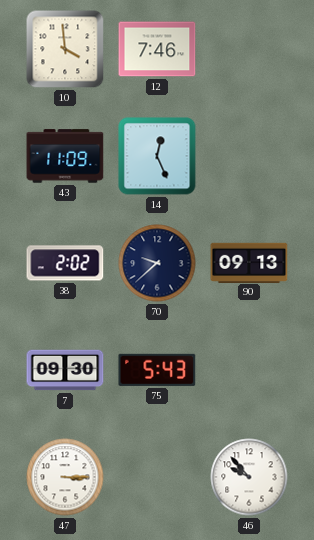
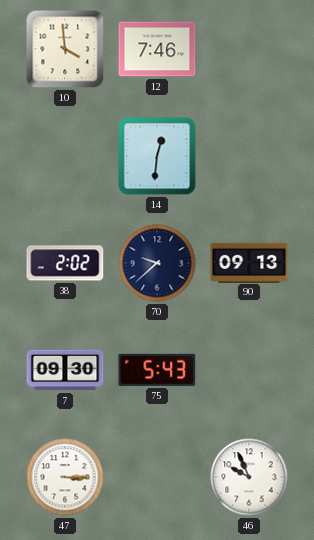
43: 11:09 -> none
14: 12:26 -> 12:31
46: 9:53 -> 9:56
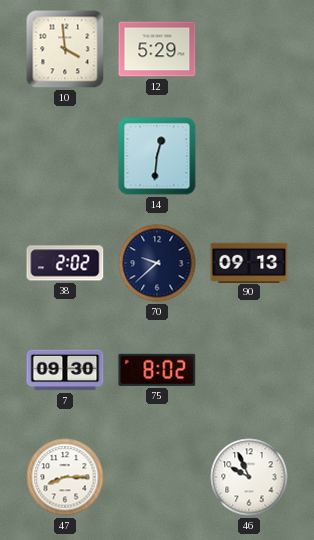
12: 7:46 -> 5:29
75: 5:43 -> 8:02
47: 3:15 -> 8:15
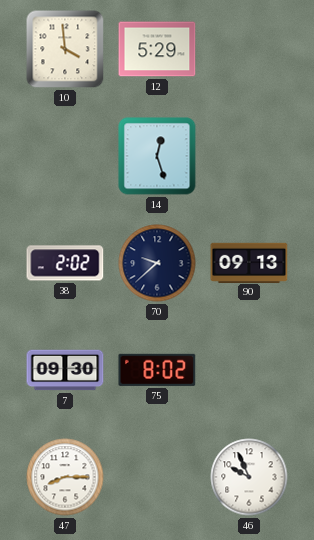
14: 12:31 -> 12:27
